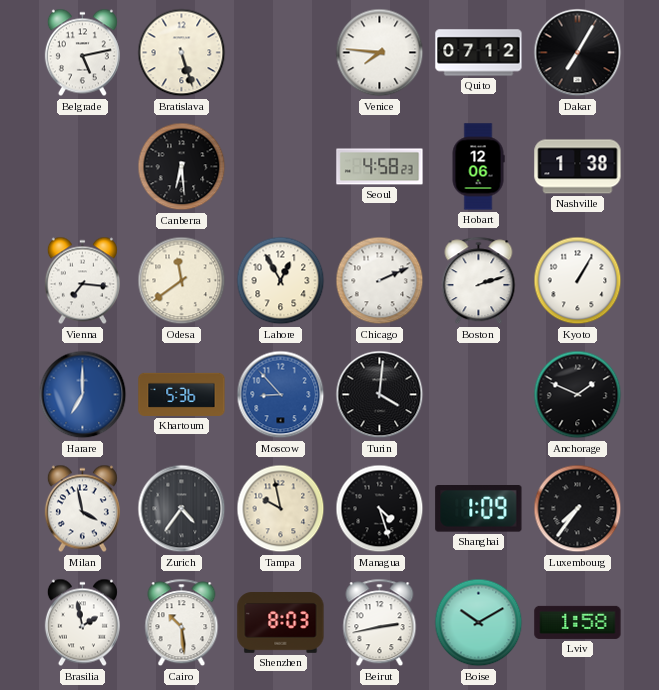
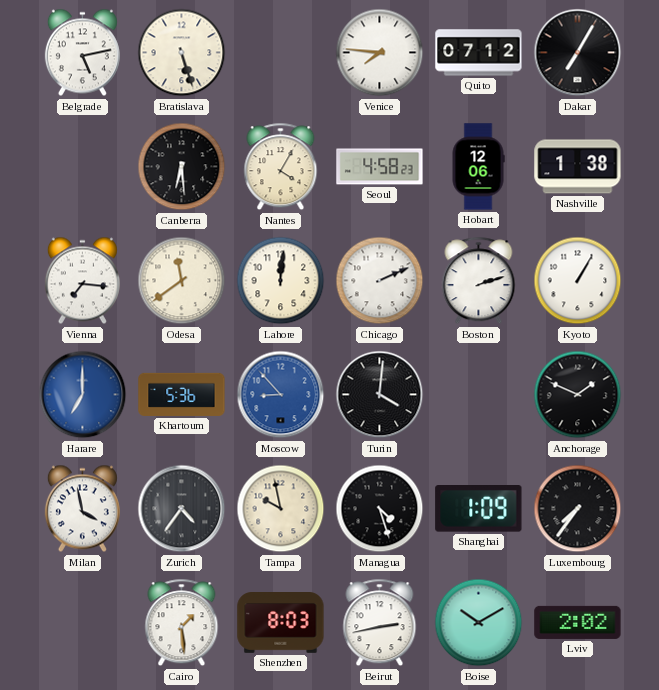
Nantes: none -> 4:05
Lahore: 12:55 -> 12:01
Brasilia: 1:58 -> none
Cairo: 10:29 -> 1:29
Lviv: 1:58 -> 2:02
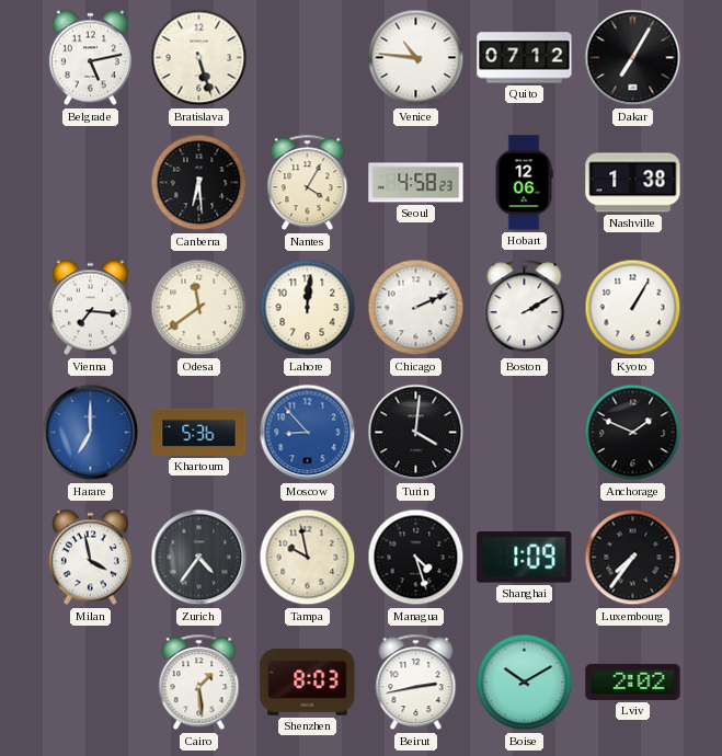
Venice: 7:46 -> 10:46
Boston: 2:12 -> 2:10
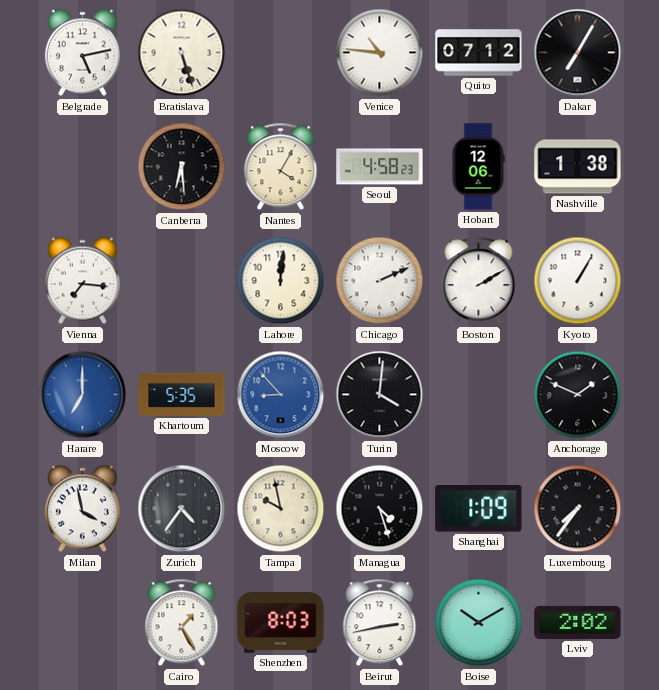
Odesa: 11:39 -> none
Khartoum: 5:36 -> 5:35
Cairo: 1:29 -> 1:25
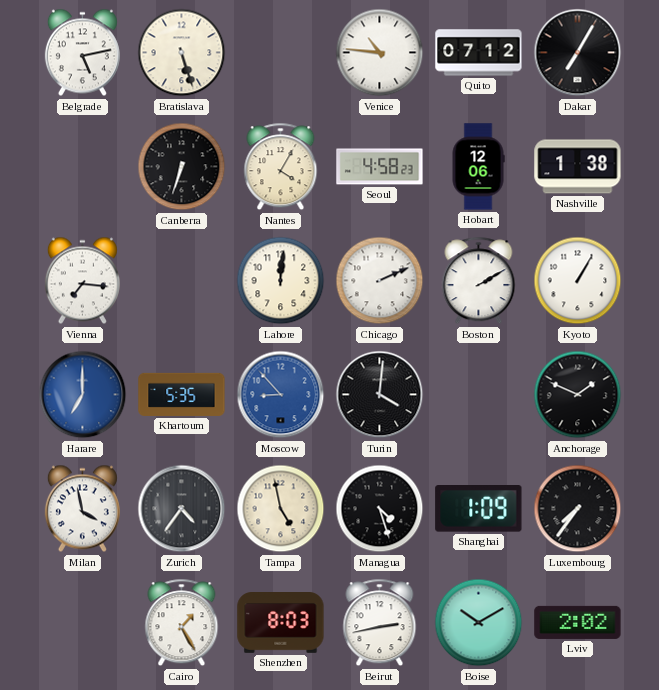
Canberra: 6:29 -> 6:33
Tampa: 9:58 -> 4:58
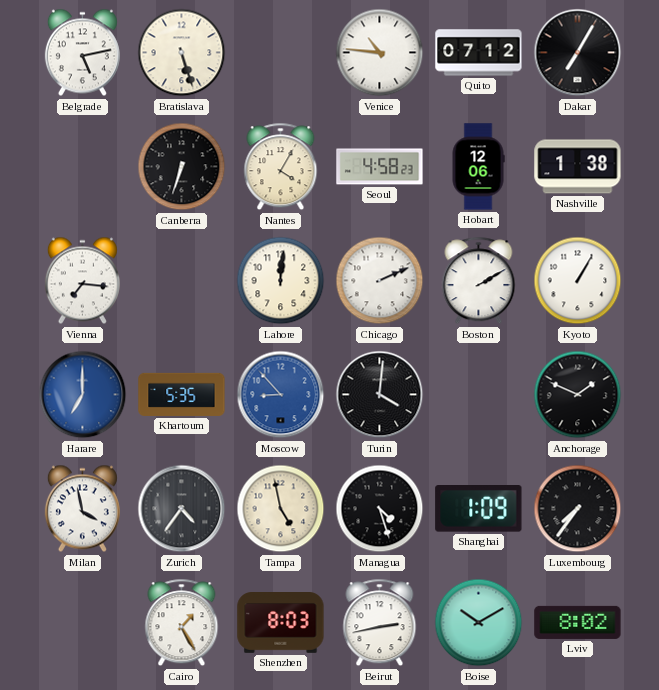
Lviv: 2:02 -> 8:02
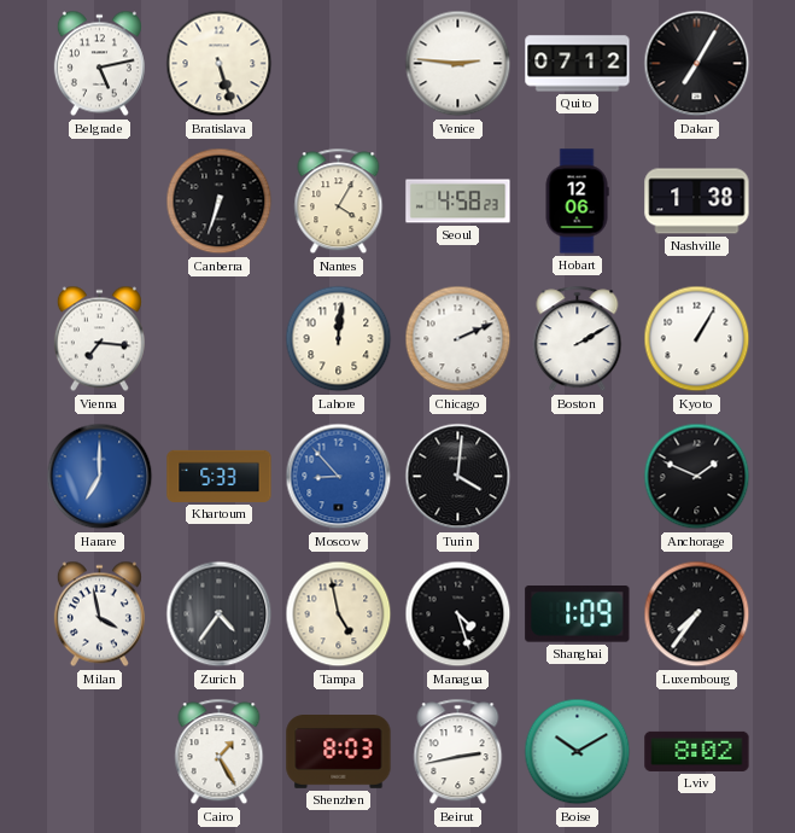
Venice: 10:46 -> 2:46
Khartoum: 5:35 -> 5:33
